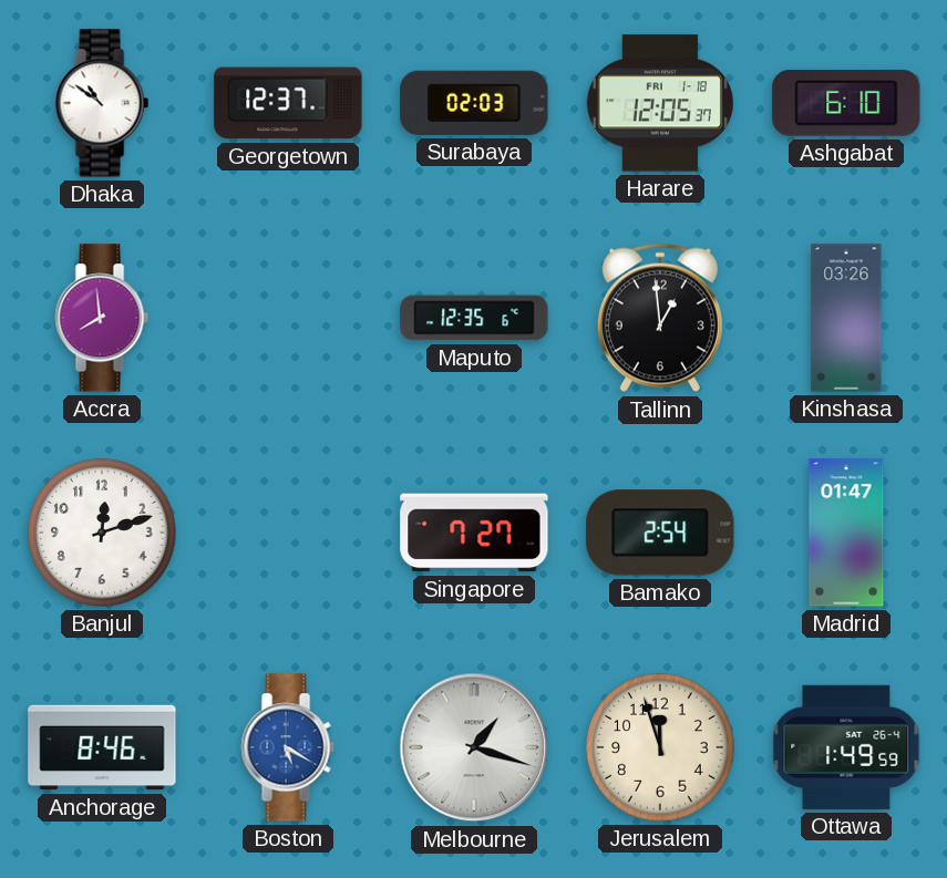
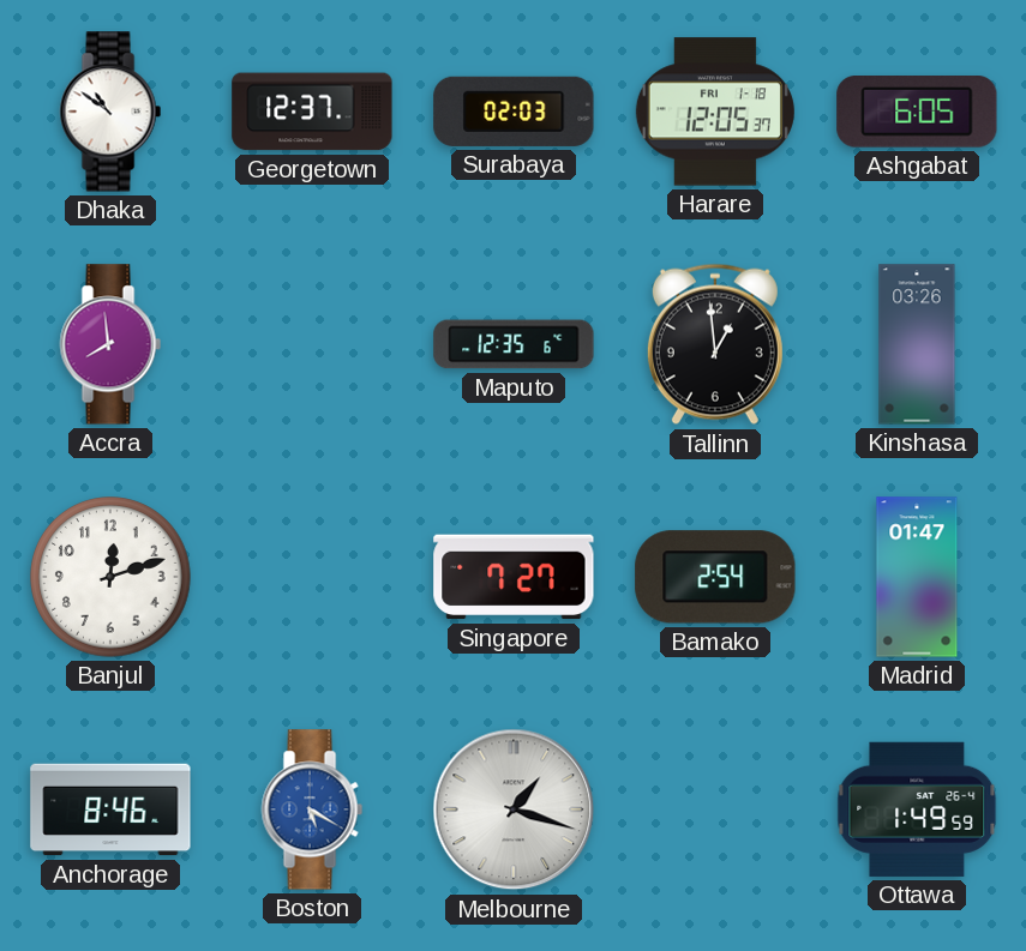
Ashgabat: 6:10 -> 6:05
Jerusalem: 11:57 -> none
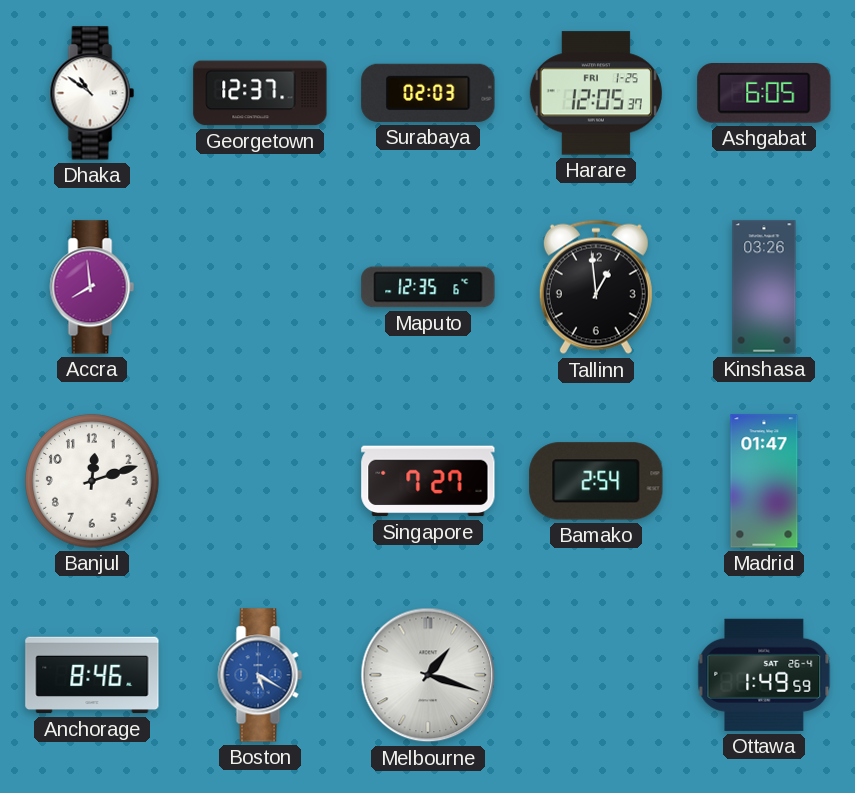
Harare date: FRI 1-18 -> FRI 1-25
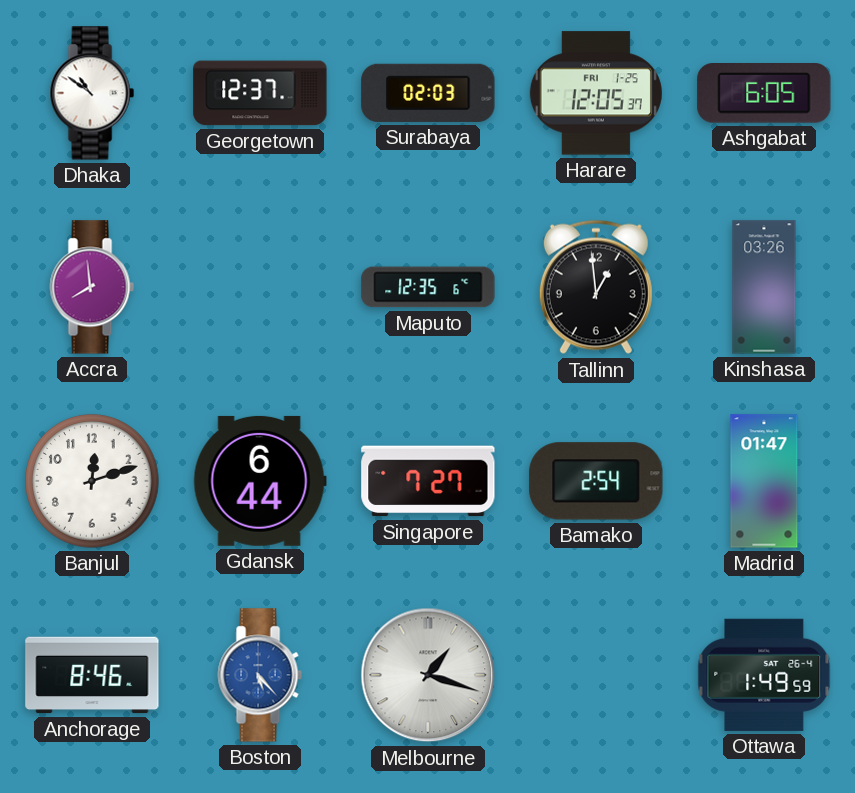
Gdansk: none -> 6:44
Boston: 5:20 -> 5:23
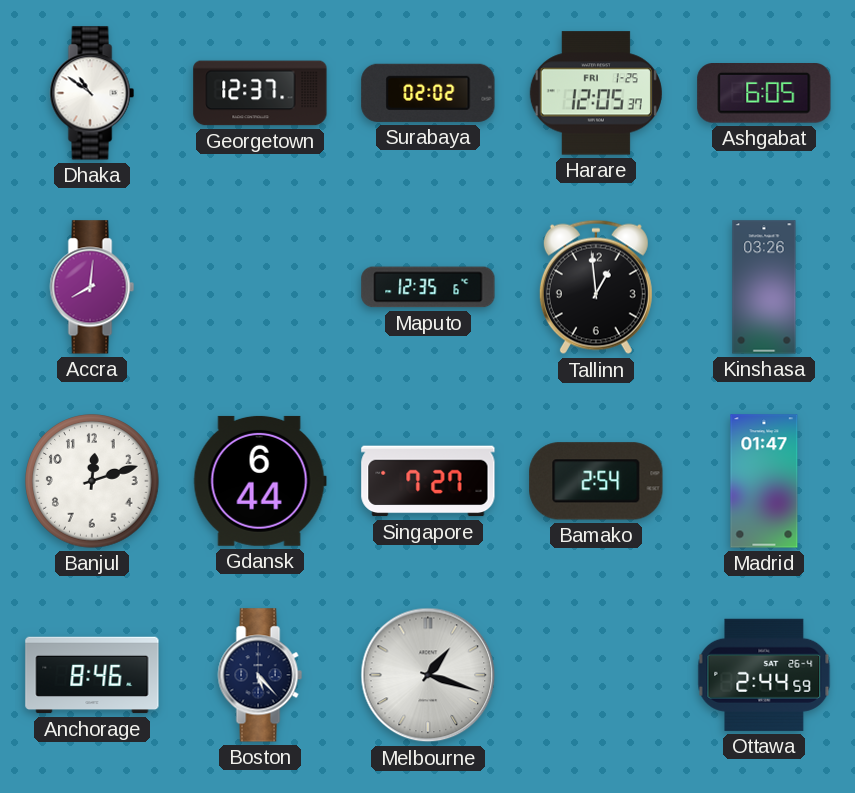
Surabaya: 02:03 -> 02:02
Accra: 7:59 -> 8:01
Boston dial: blue -> navy
Ottawa: 1:49 -> 2:44
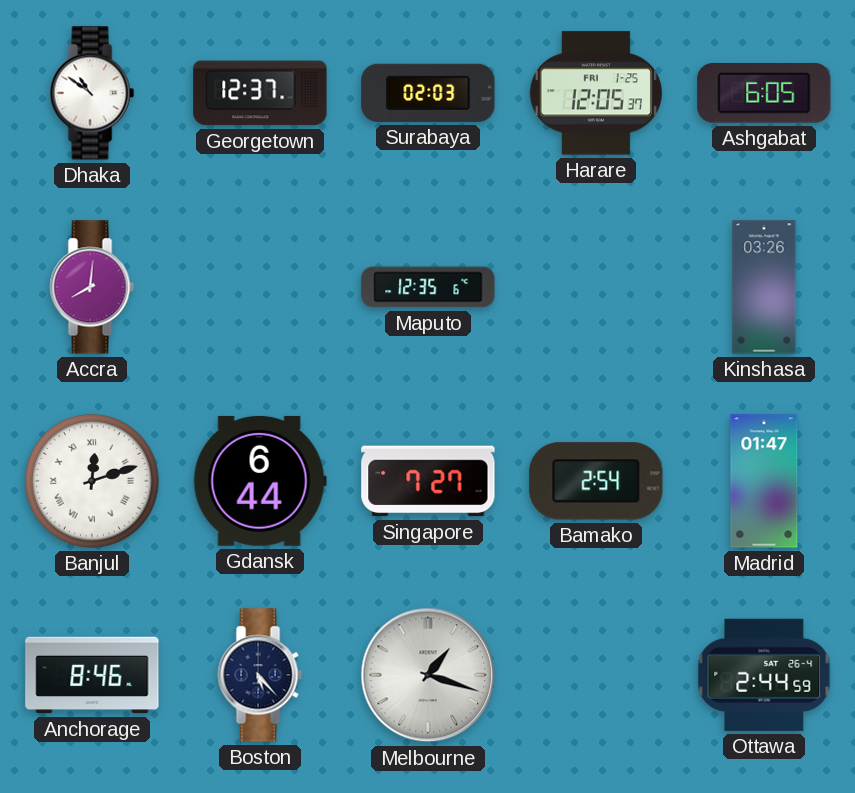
Surabaya: 02:02 -> 02:03
Tallinn: 12:59 -> none
Banjul numerals: Arabic -> Roman
